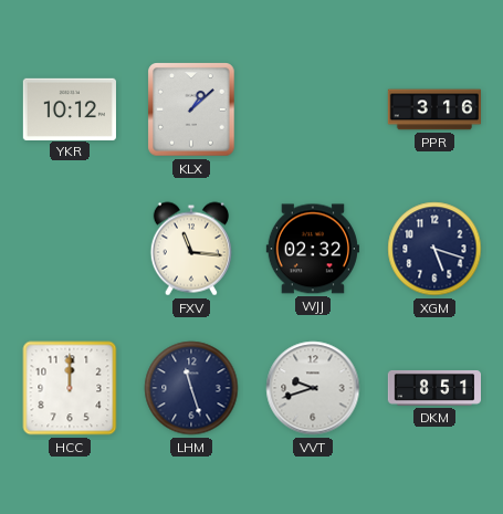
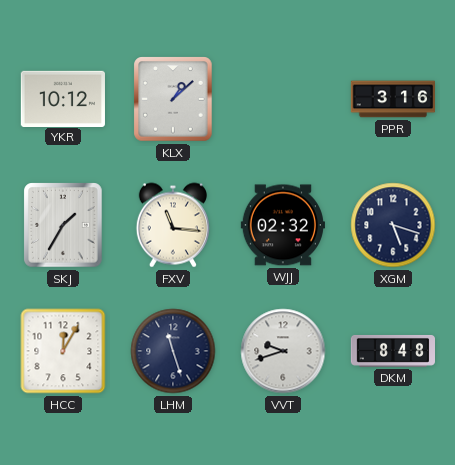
SKJ: none -> 1:35
HCC: 12:00 -> 12:05
DKM: 8:51 -> 8:48
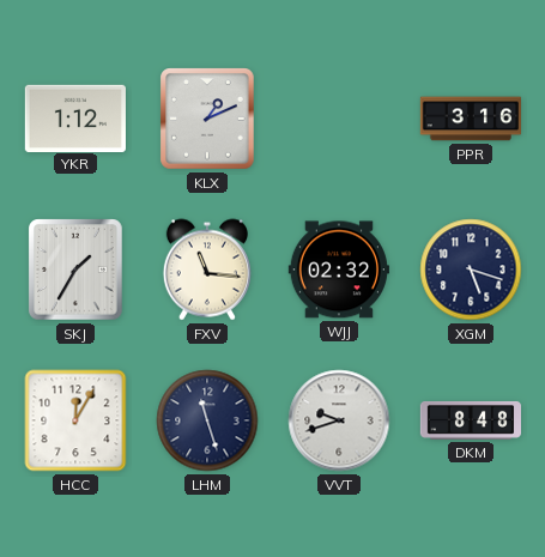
YKR: 10:12 -> 1:12
KLX: 1:08 -> 1:11
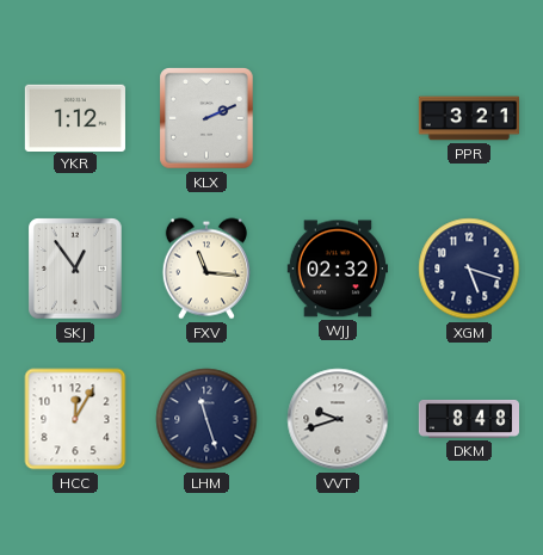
KLX: 1:11 -> 2:11
PPR: 3:16 -> 3:21
SKJ: 1:35 -> 12:54
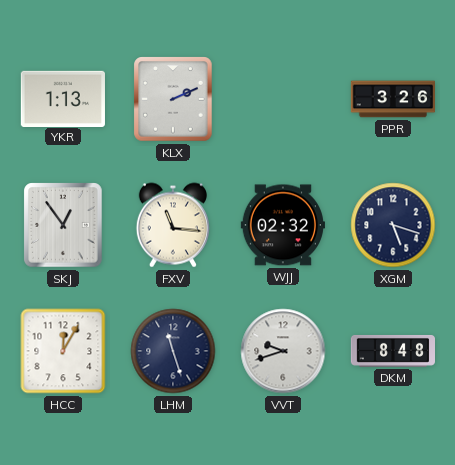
YKR: 1:12 -> 1:13
PPR: 3:21 -> 3:26
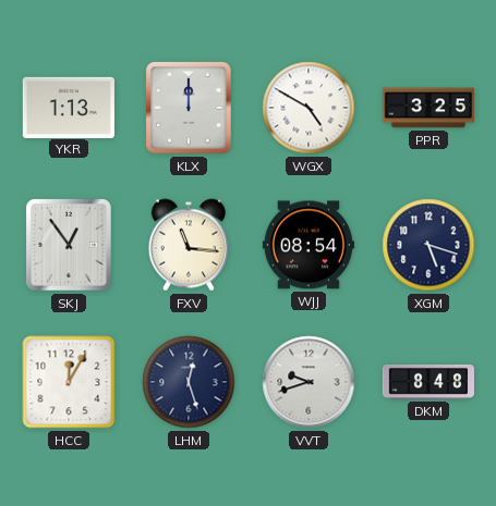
KLX: 2:11 -> 12:00
WGX: none -> 4:50
PPR: 3:26 -> 3:25
WJJ: 02:32 -> 08:54
LHM: 11:27 -> 12:27
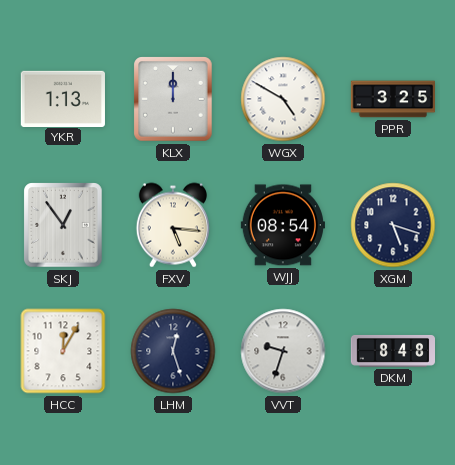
FXV: 11:16 -> 5:16
VVT: 9:42 -> 9:33
